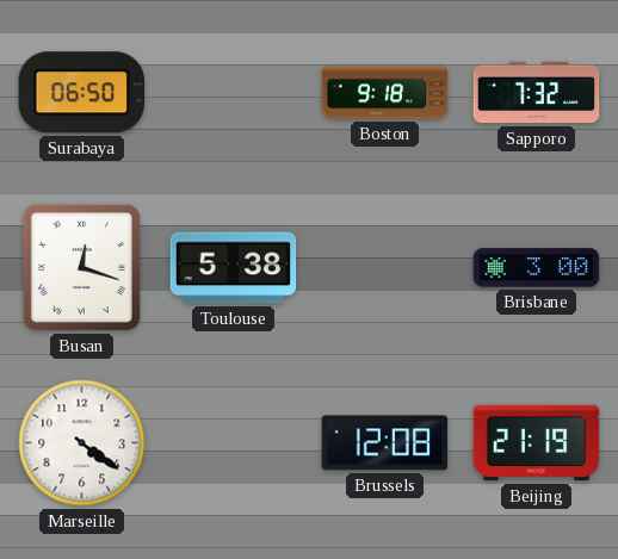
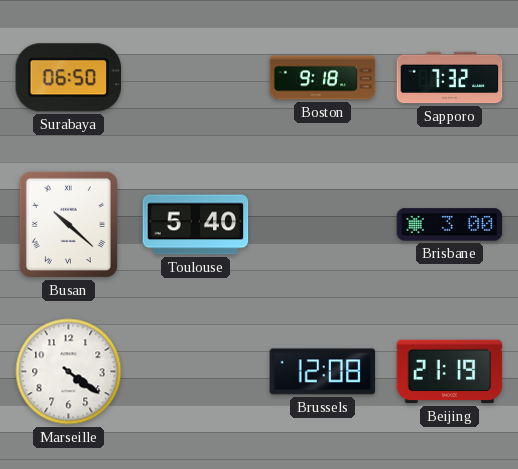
Busan: 12:18 -> 10:22
Toulouse: 5:38 -> 5:40
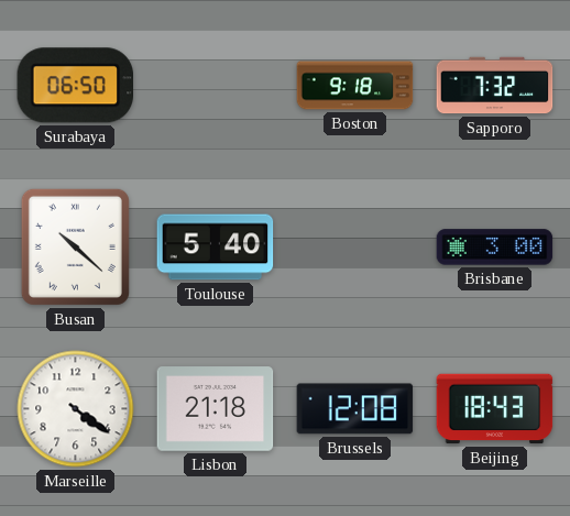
Lisbon: none -> 21:18
Beijing: 21:19 -> 18:43
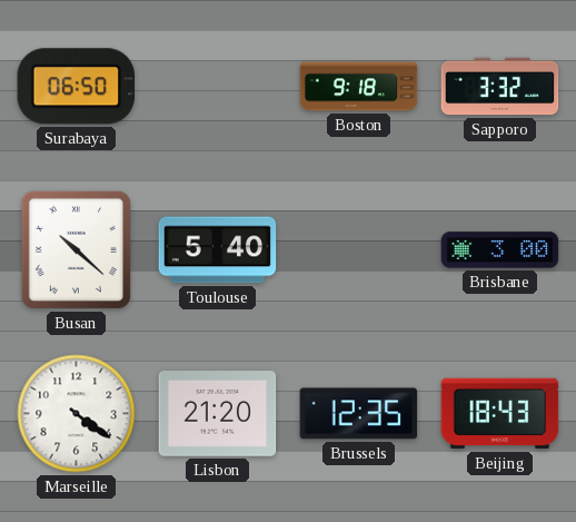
Sapporo: 7:32 -> 3:32
Lisbon: 21:18 -> 21:20
Brussels: 12:08 -> 12:35
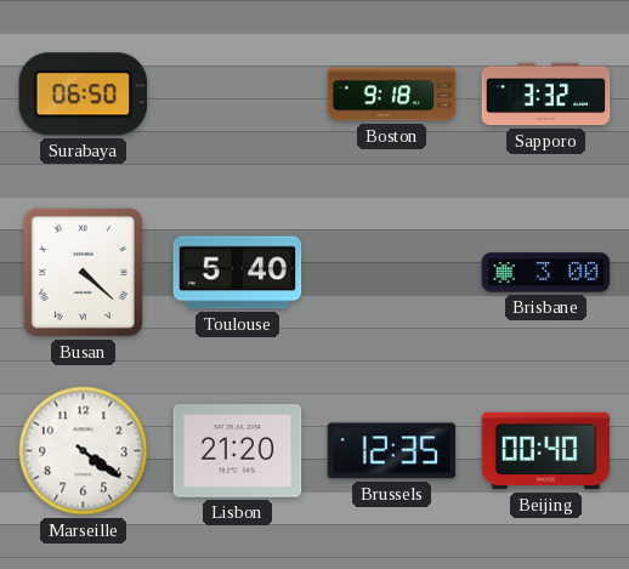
Busan: 10:22 -> 4:22
Beijing: 18:43 -> 00:40
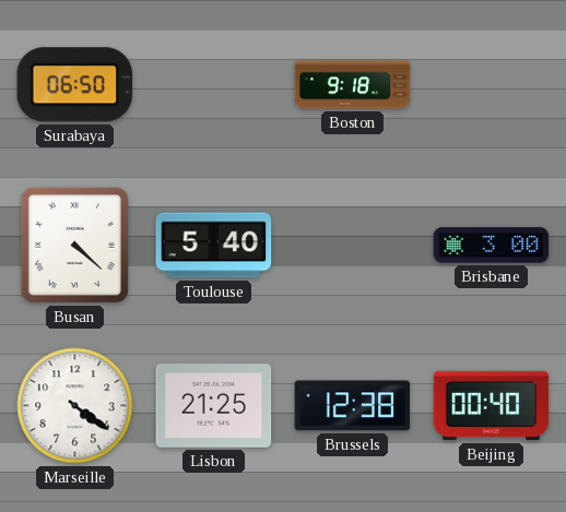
Sapporo: 3:32 -> none
Lisbon: 21:20 -> 21:25
Brussels: 12:35 -> 12:38
